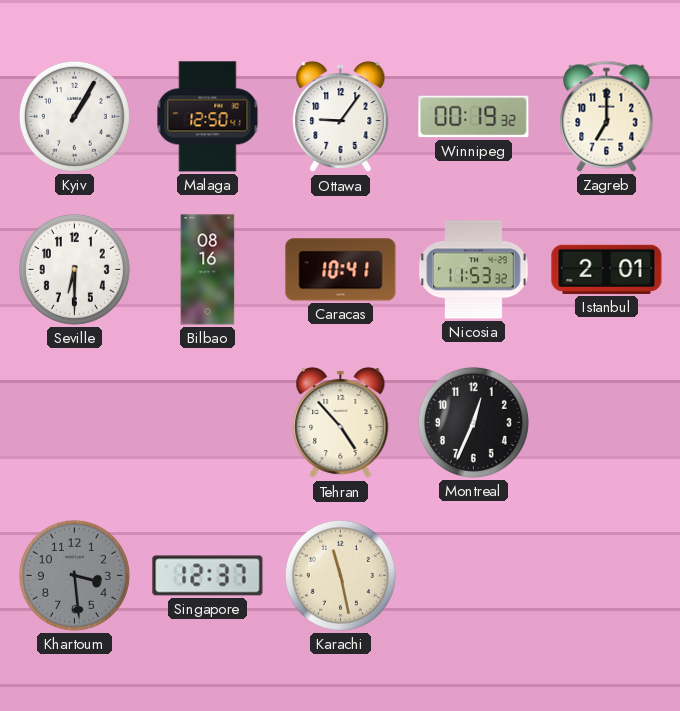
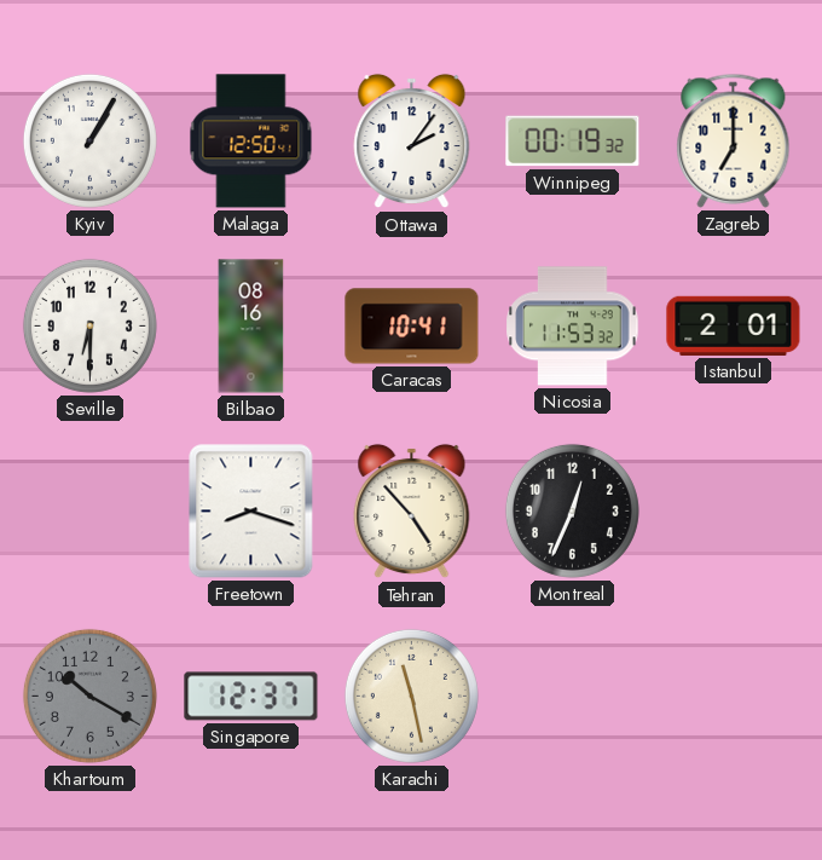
Ottawa: 9:06 -> 2:06
Freetown: none -> 8:18
Khartoum: 3:29 -> 10:20
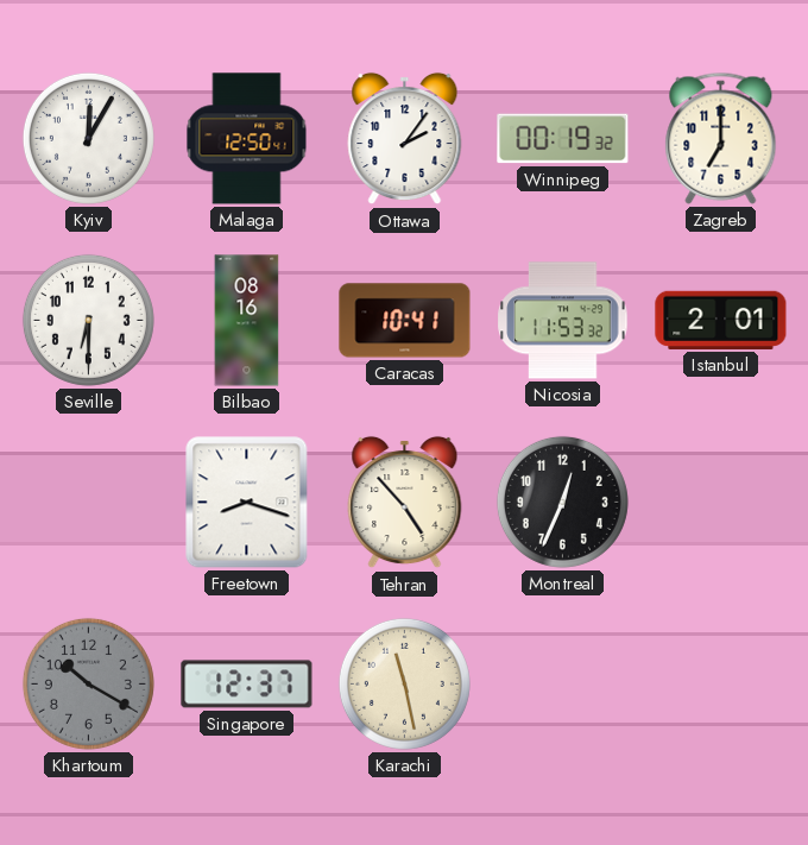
Kyiv: 1:05 -> 12:05
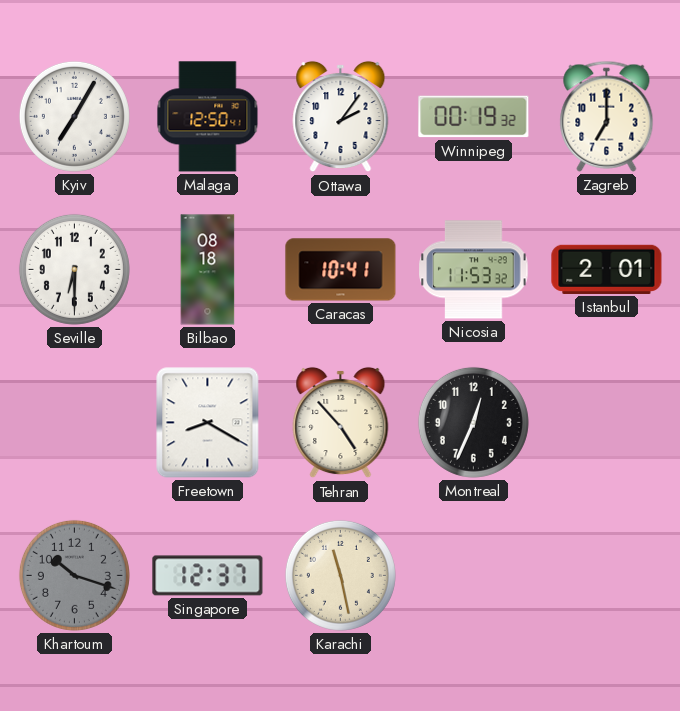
Kyiv: 12:05 -> 7:05
Bilbao: 08:16 -> 08:18
Freetown: 8:18 -> 8:20
Khartoum: 10:20 -> 10:18
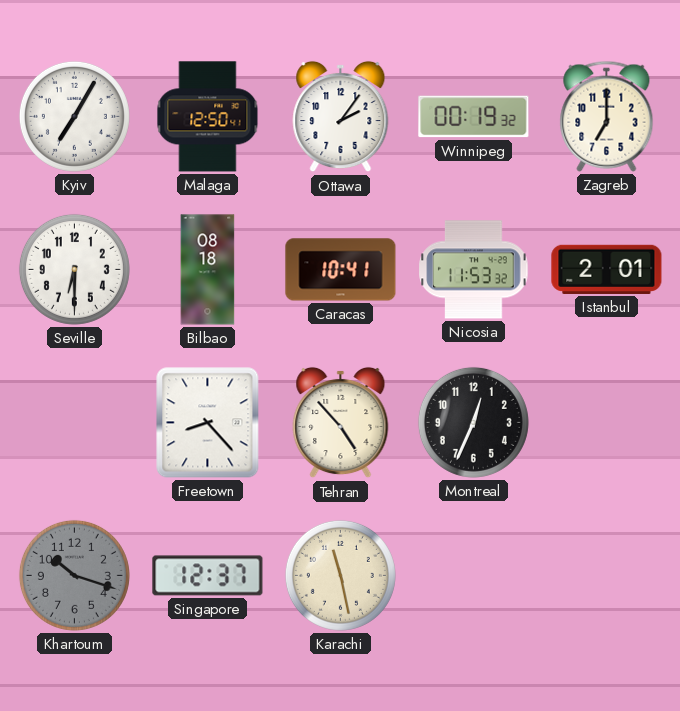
Freetown: 8:20 -> 8:23
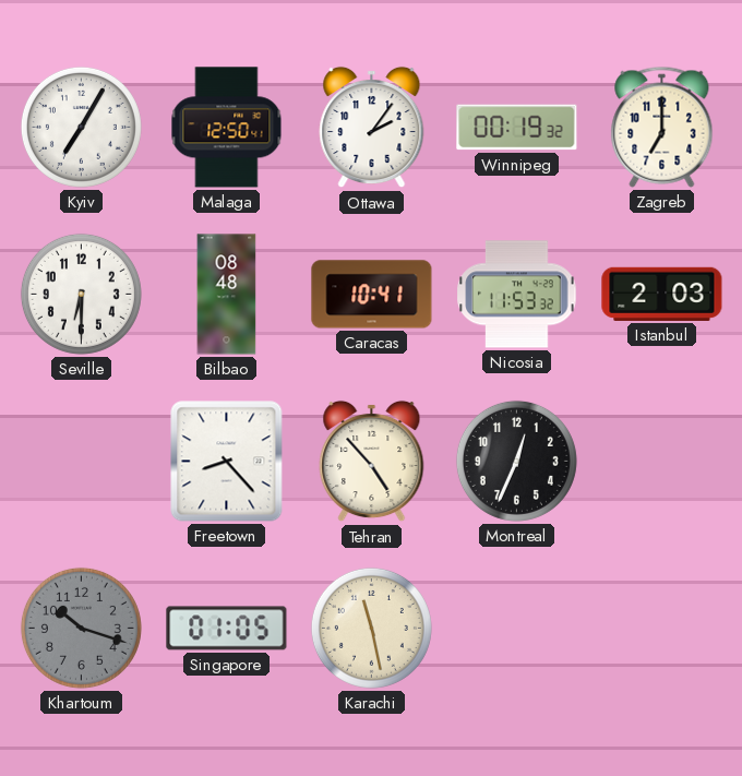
Bilbao: 08:18 -> 08:48
Istanbul: 2:01 -> 2:03
Singapore: 12:37 -> 01:05
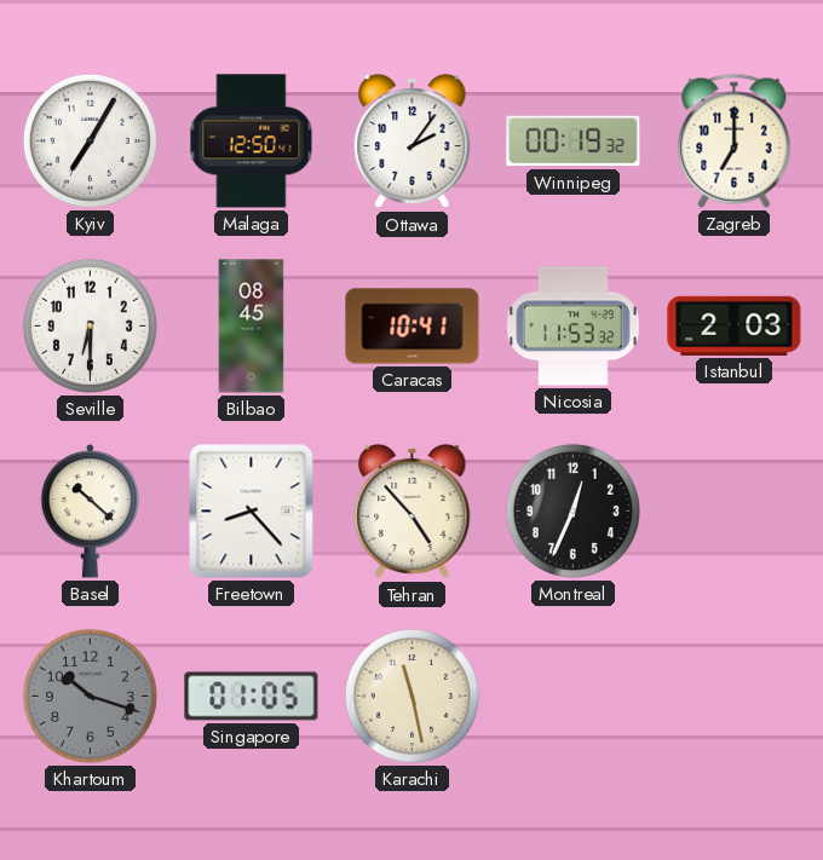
Bilbao: 08:48 -> 08:45
Basel: none -> 10:22
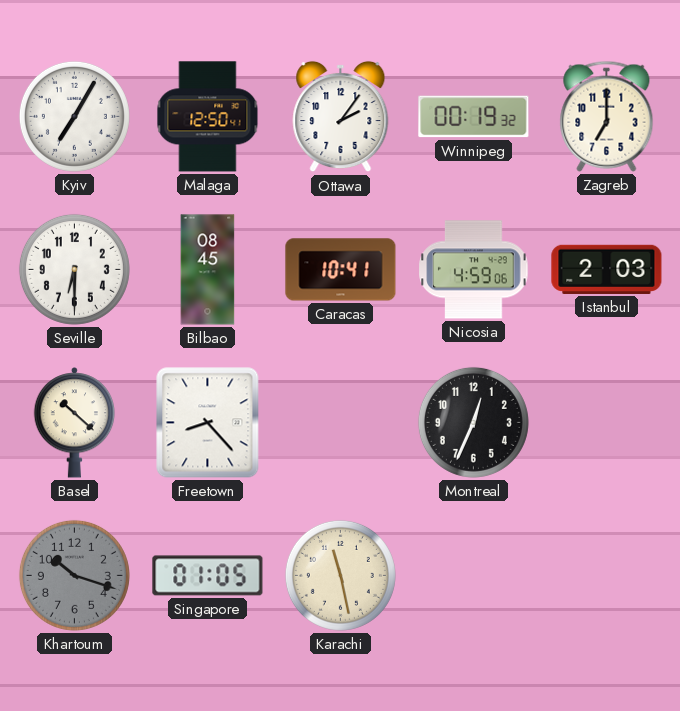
Nicosia: 11:53 -> 4:59
Tehran: 4:53 -> none
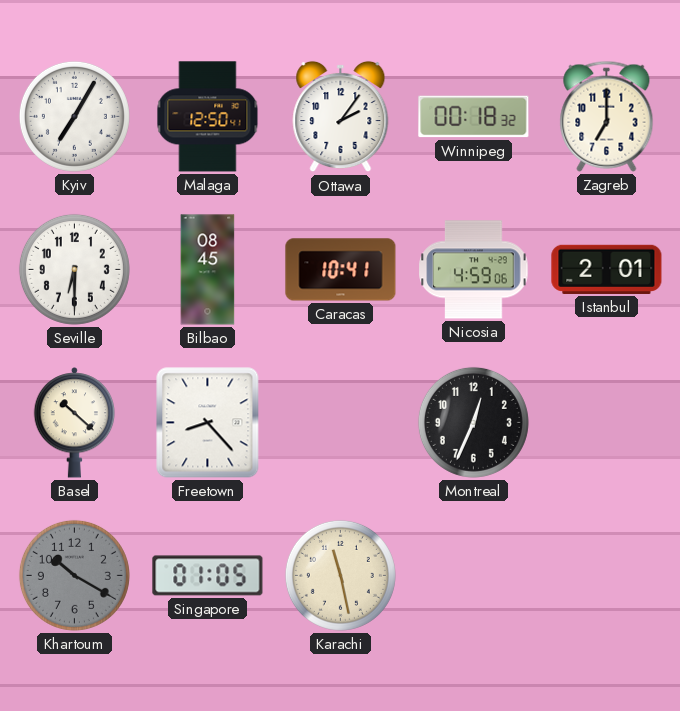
Winnipeg: 00:19 -> 00:18
Istanbul: 2:03 -> 2:01
Khartoum: 10:18 -> 10:20
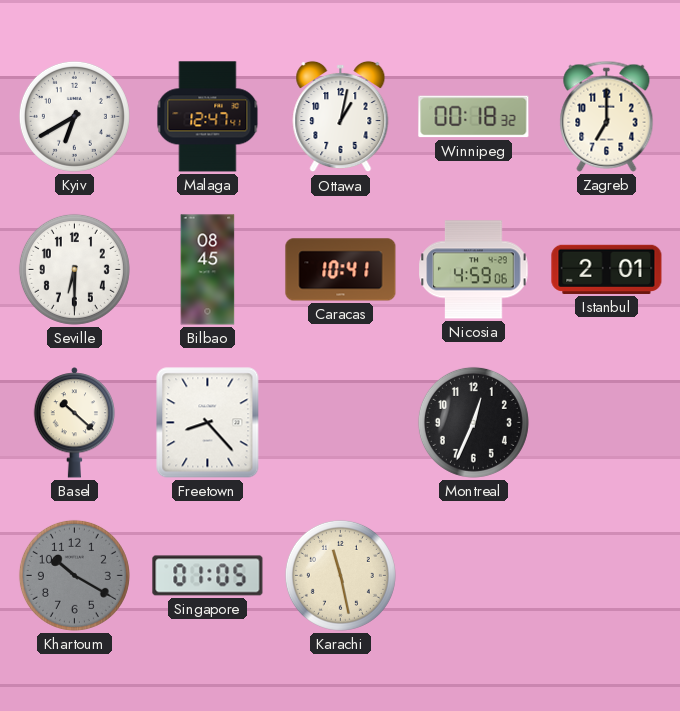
Kyiv: 7:05 -> 6:40
Malaga: 12:50 -> 12:47
Ottawa: 2:06 -> 1:02
